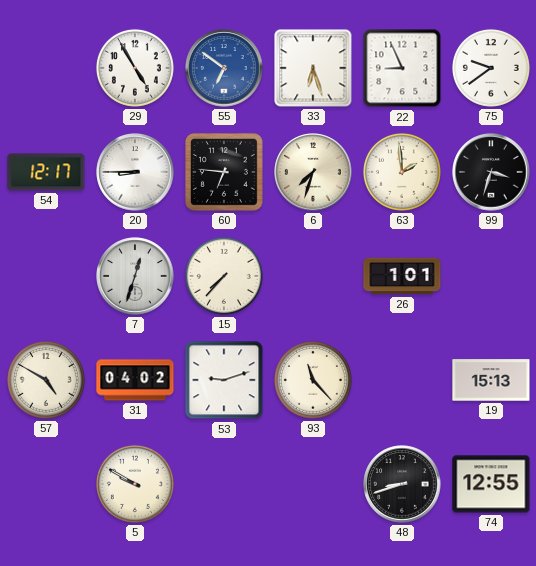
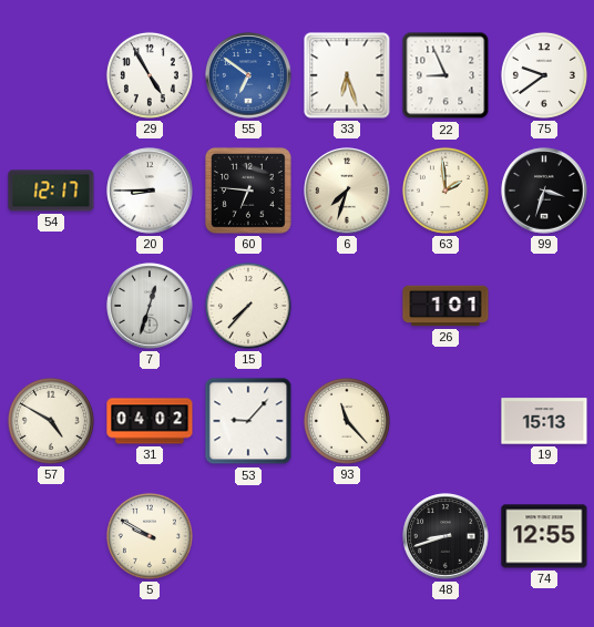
53: 9:12 -> 9:07
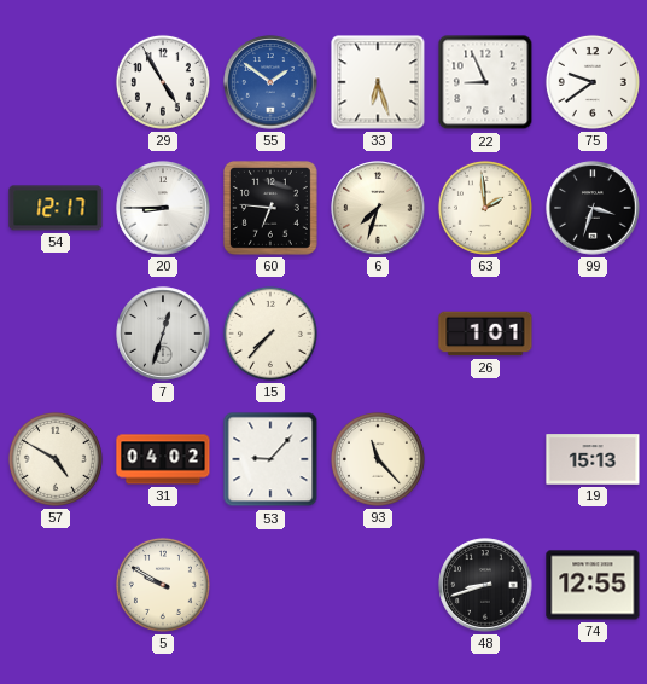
55: 6:51 -> 1:51
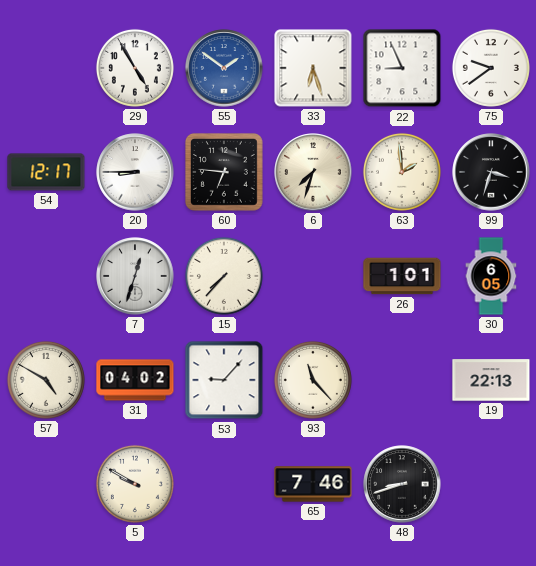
30: none -> 6:05
19: 15:13 -> 22:13
65: none -> 7:46
74: 12:55 -> none
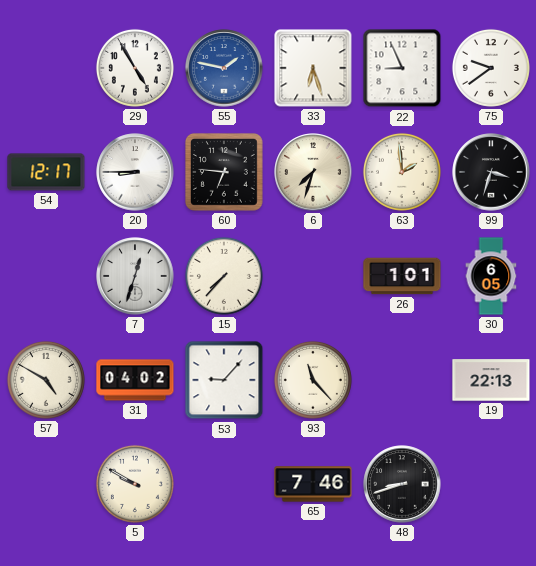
55: 1:51 -> 1:47
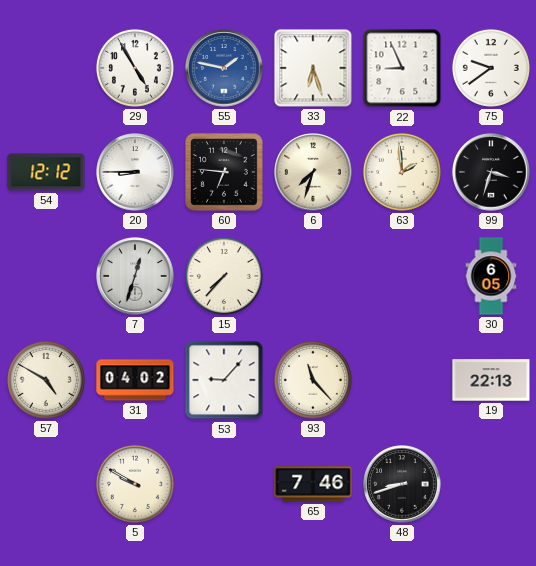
54: 12:17 -> 12:12
26: 1:01 -> none
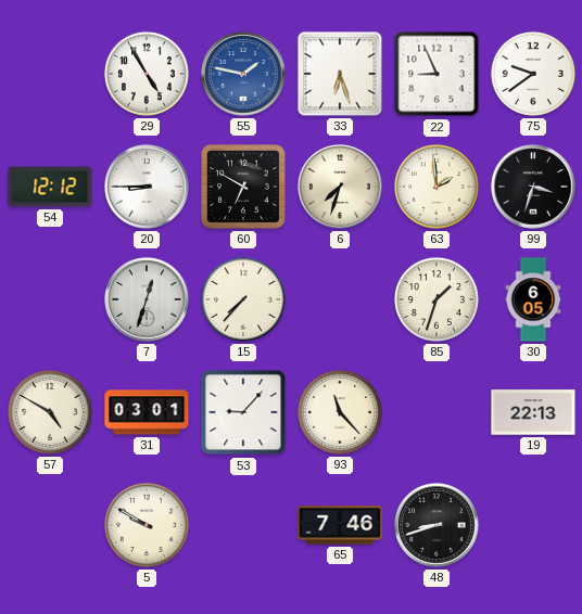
60: 6:46 -> 6:50
85: none -> 1:33
31: 04:02 -> 03:01
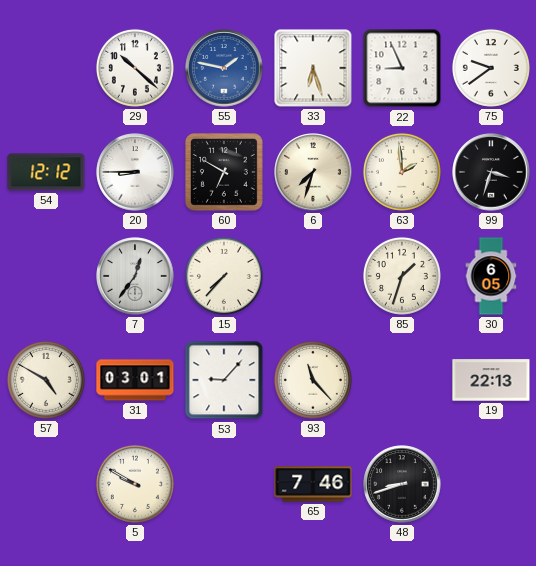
29: 4:55 -> 10:22
7: 12:33 -> 12:36
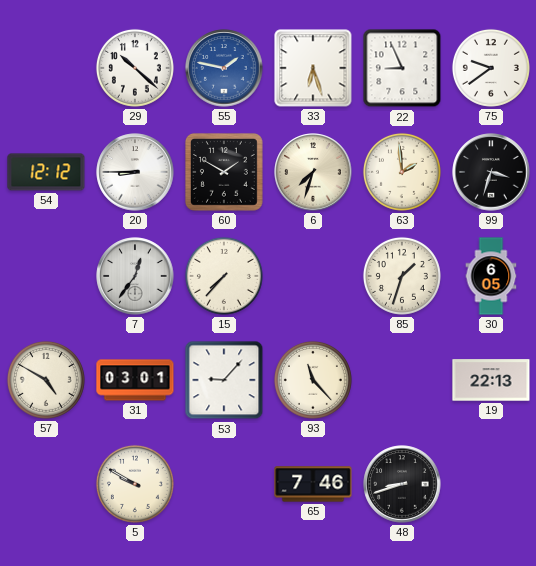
60: 6:50 -> 1:50
